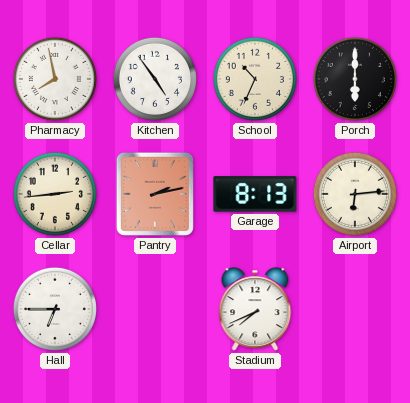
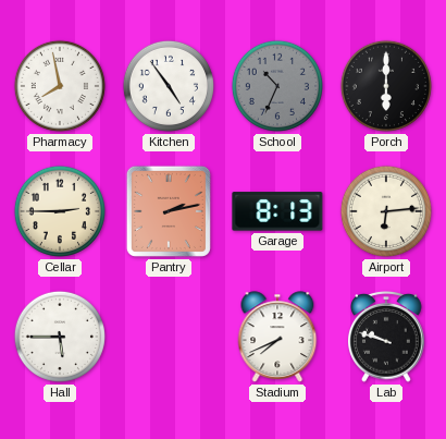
School dial: cream -> grey
Cellar: 2:44 -> 2:45
Hall: 6:45 -> 5:45
Lab: none -> 9:48
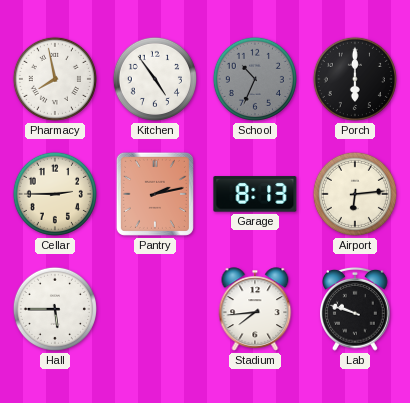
Stadium: 7:41 -> 7:44
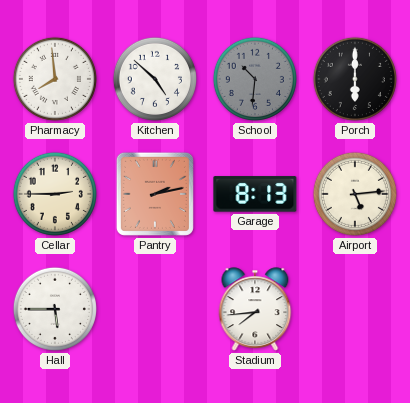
Pharmacy: 7:58 -> 7:59
Kitchen: 4:54 -> 4:52
School: 10:34 -> 10:31
Airport: 6:14 -> 5:14
Lab: 9:48 -> none
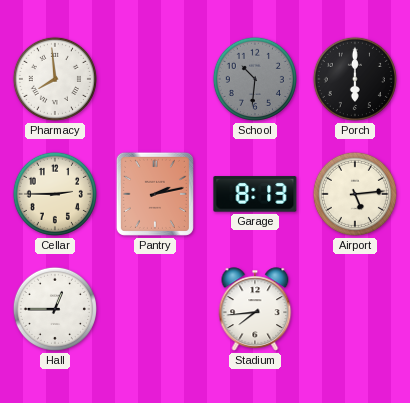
Kitchen: 4:52 -> none
Hall: 5:45 -> 12:45
